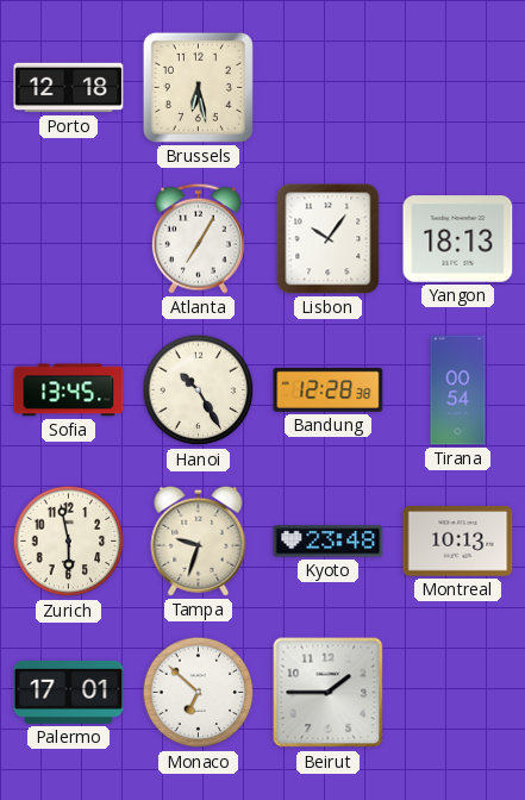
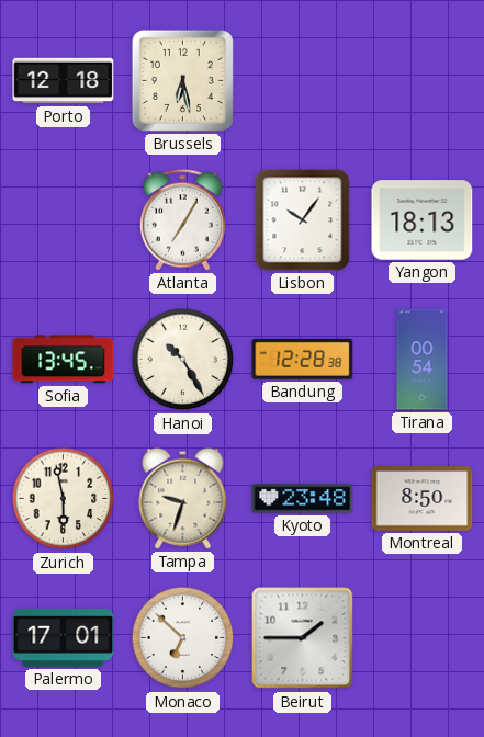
Montreal: 10:13 -> 8:50
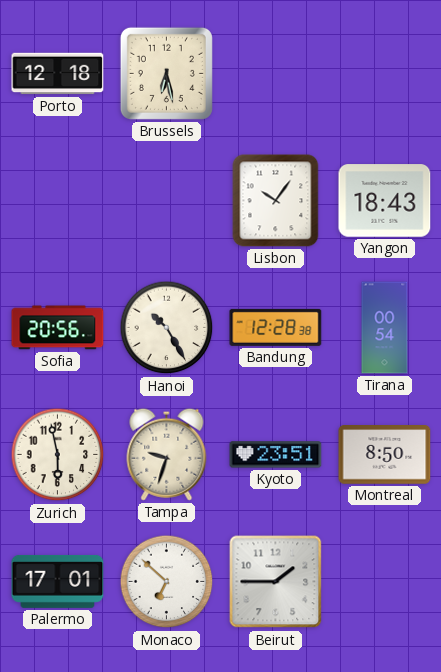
Atlanta: 7:05 -> none
Yangon: 18:13 -> 18:43
Sofia: 13:45 -> 20:56
Kyoto: 23:48 -> 23:51
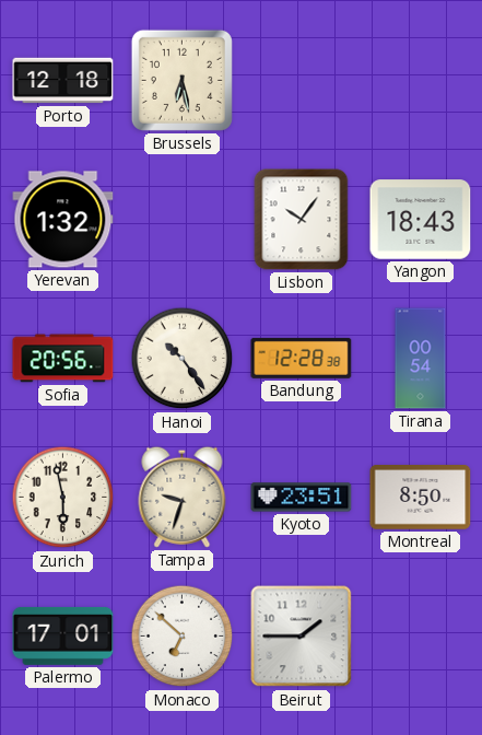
Yerevan: none -> 1:32
Hanoi: 10:25 -> 10:24
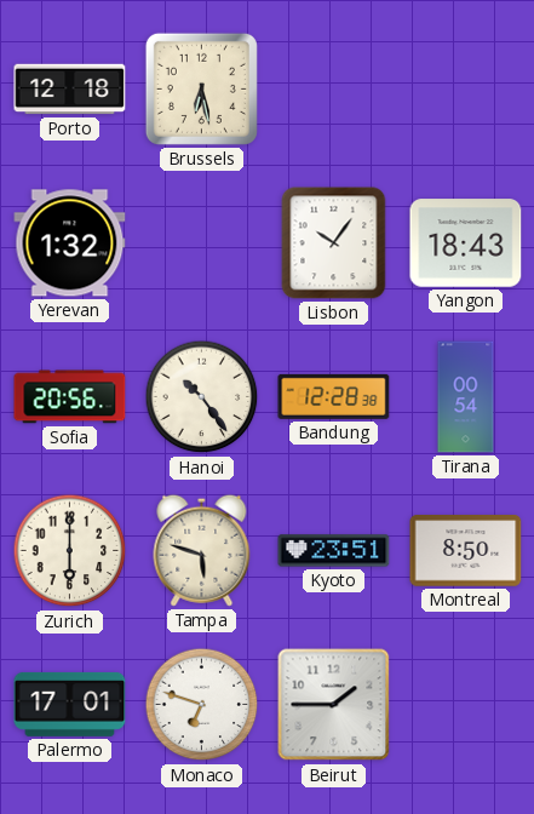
Zurich: 5:58 -> 6:00
Tampa: 9:33 -> 5:48
Monaco: 6:52 -> 6:48
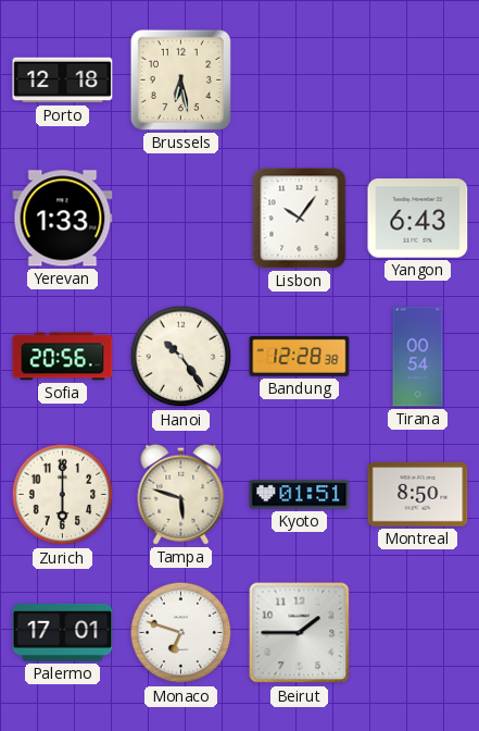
Yerevan: 1:32 -> 1:33
Yangon: 18:43 -> 6:43
Kyoto: 23:51 -> 01:51
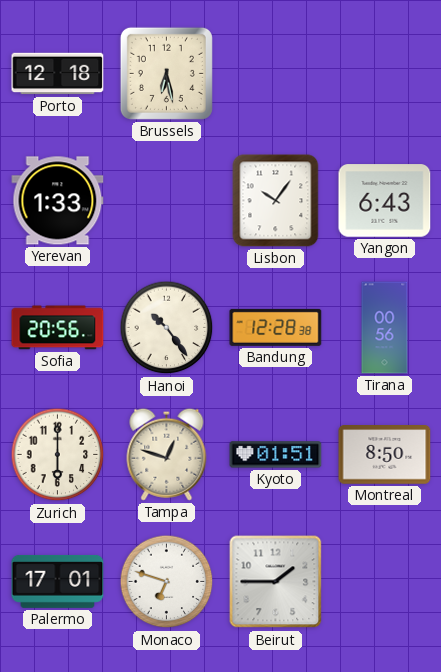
Tirana: 00:54 -> 00:56
Tampa: 5:48 -> 12:48
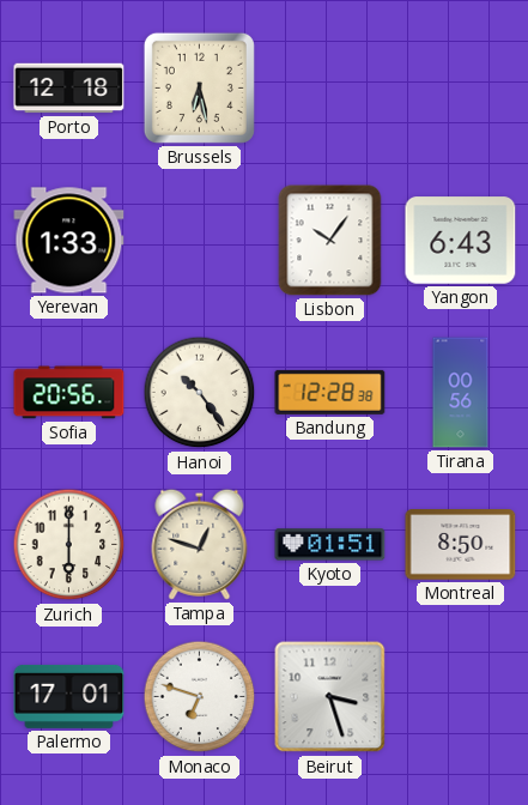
Beirut: 1:45 -> 3:27
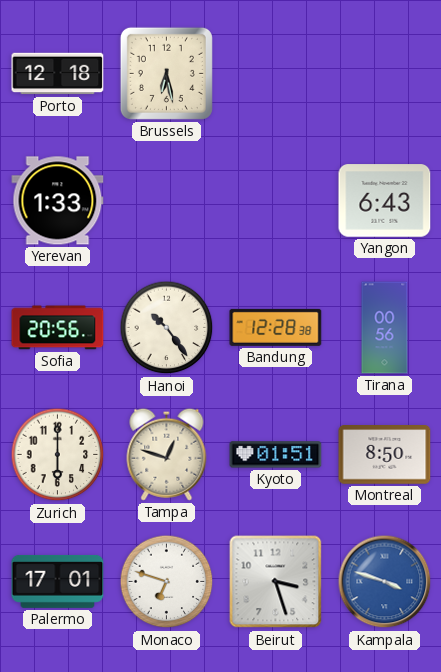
Lisbon: 10:06 -> none
Kampala: none -> 3:48
